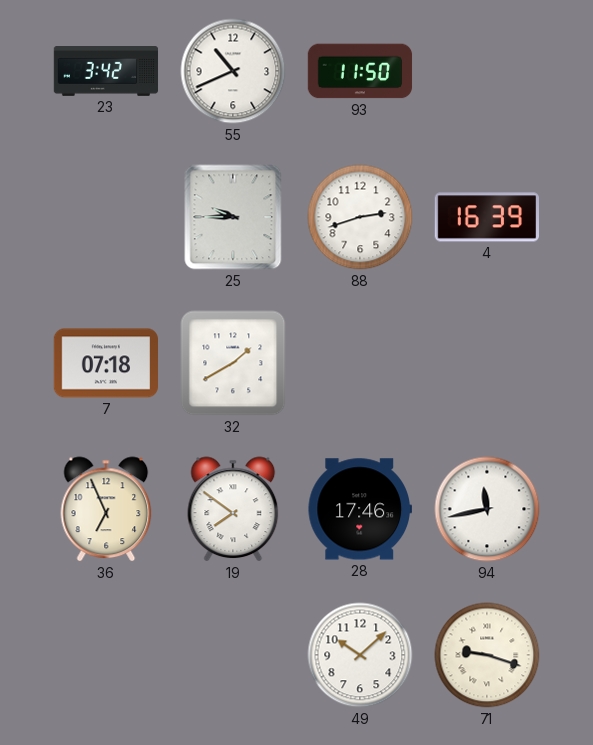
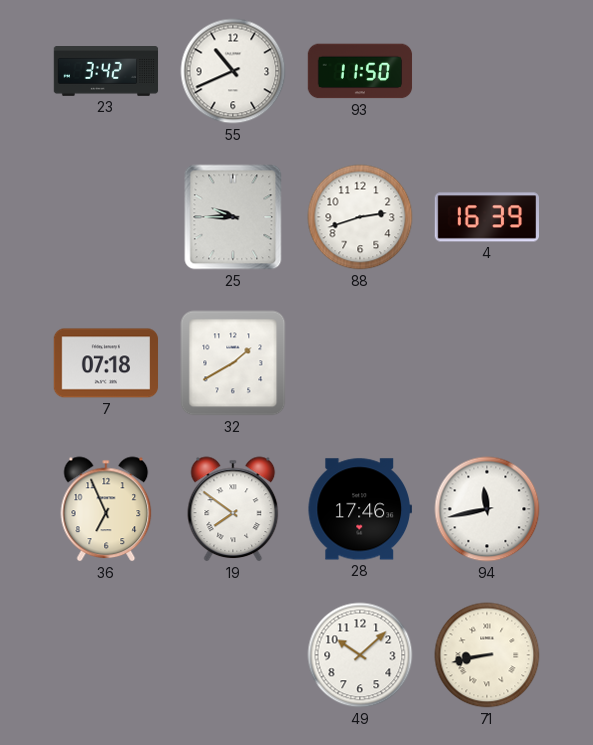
71: 9:18 -> 8:43
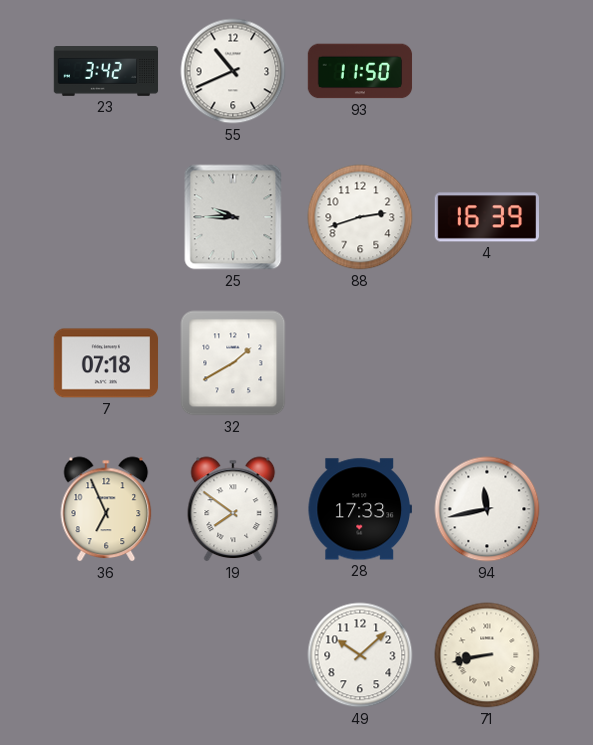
28: 17:46 -> 17:33
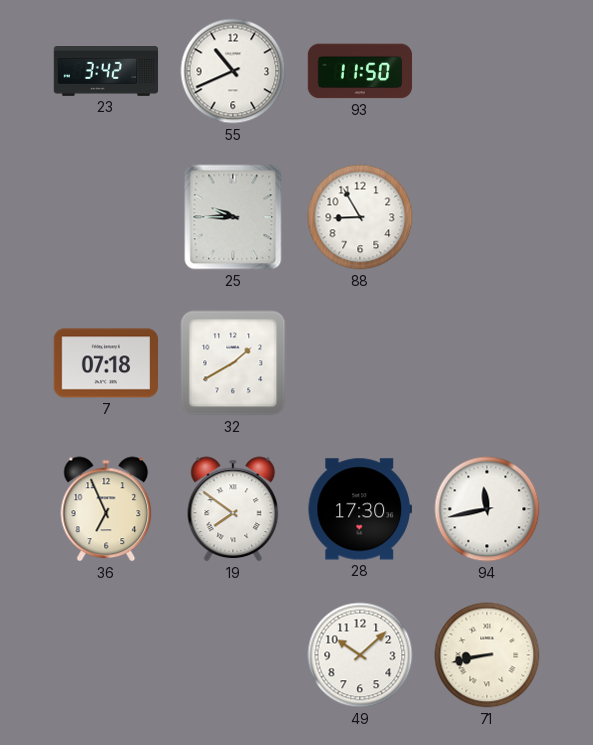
88: 2:42 -> 8:55
4: 16:39 -> none
28: 17:33 -> 17:30
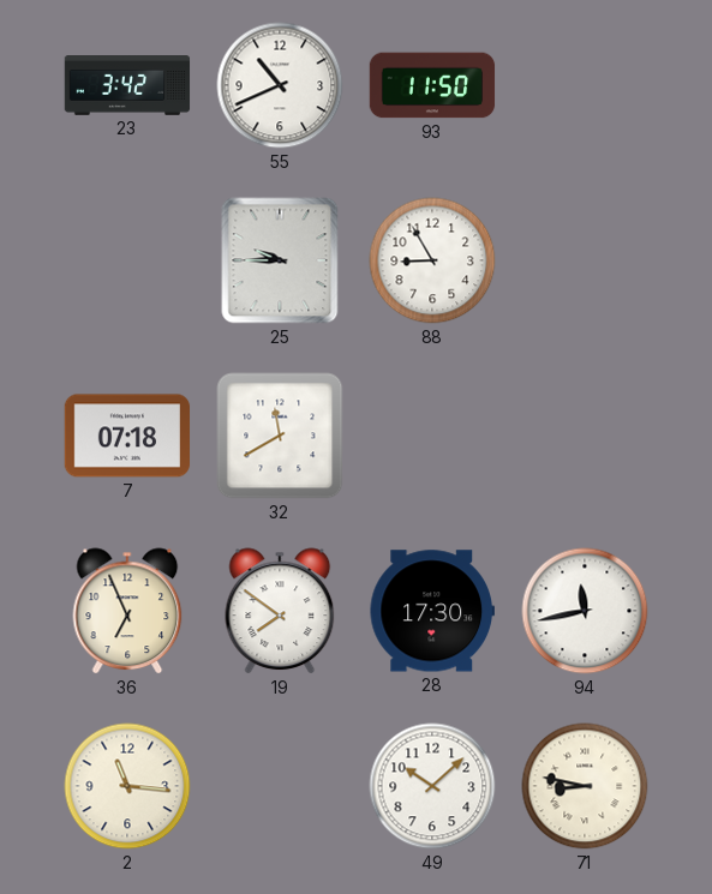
32: 1:40 -> 11:40
2: none -> 11:16
71: 8:43 -> 8:47
